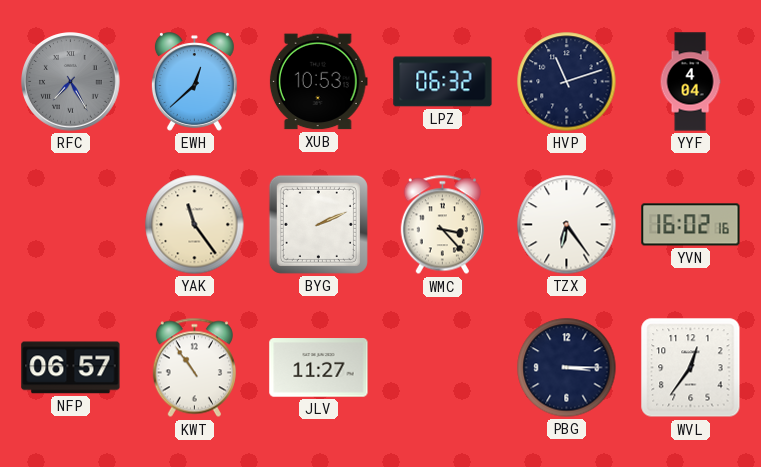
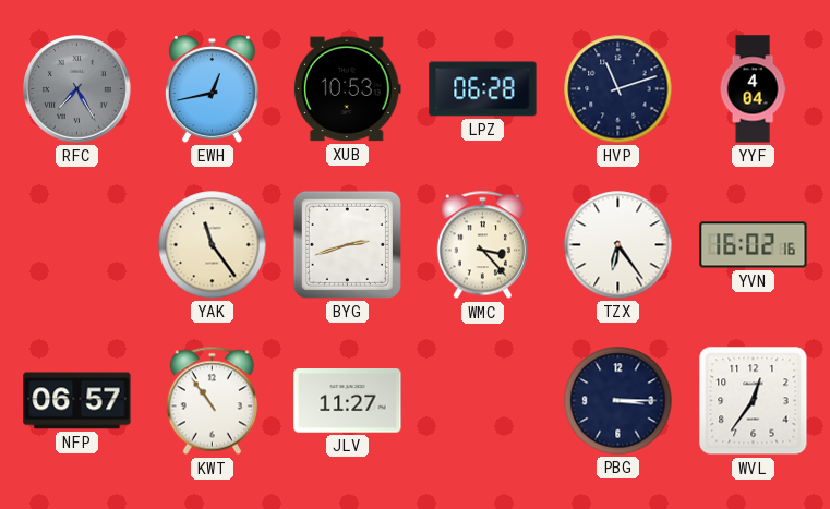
EWH: 12:38 -> 12:43
LPZ: 06:32 -> 06:28
BYG: 2:11 -> 2:42
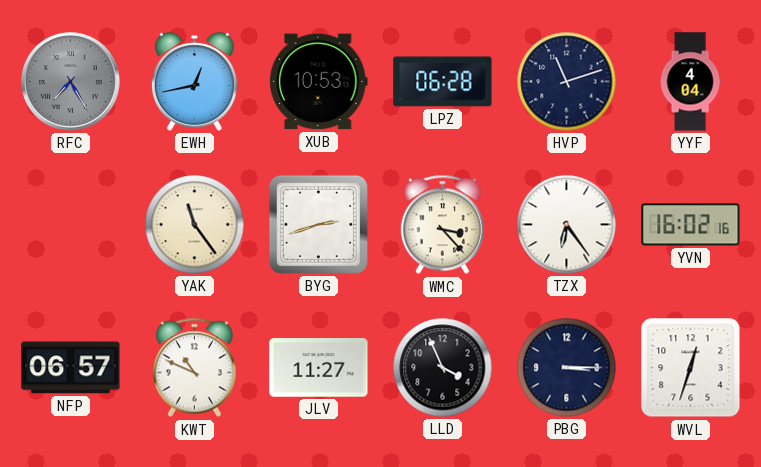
KWT: 10:54 -> 10:49
LLD: none -> 3:56
WVL: 12:36 -> 12:33
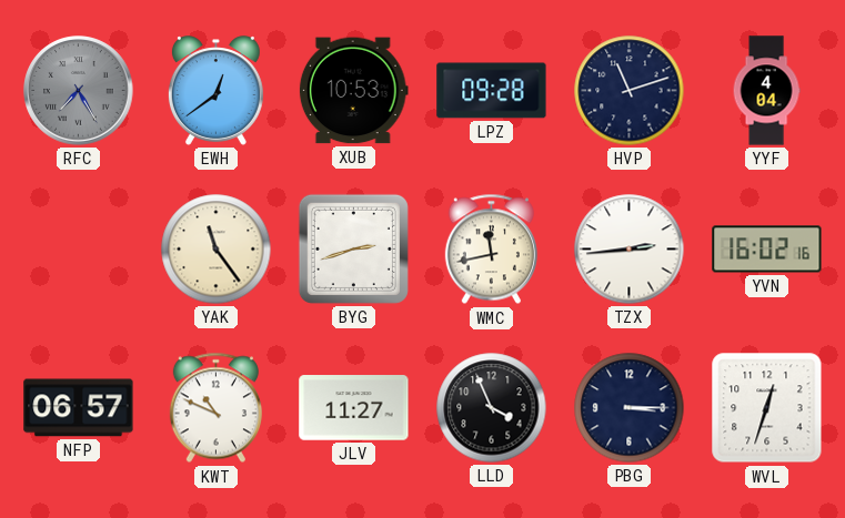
EWH: 12:43 -> 12:39
LPZ: 06:28 -> 09:28
WMC: 3:23 -> 11:43
TZX: 6:24 -> 2:44
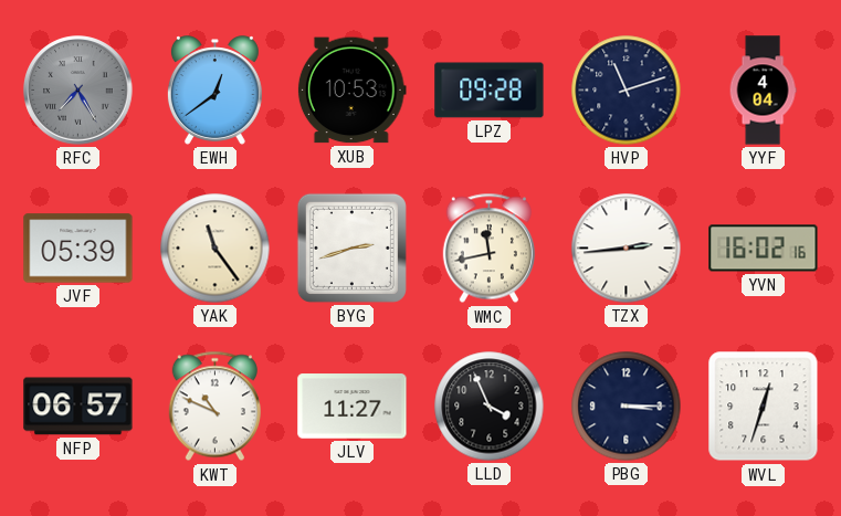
JVF: none -> 05:39
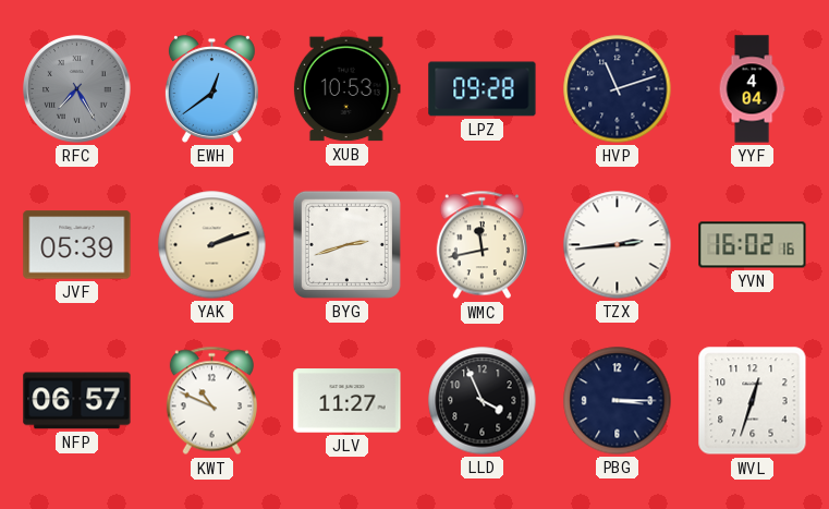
YAK: 11:24 -> 2:12
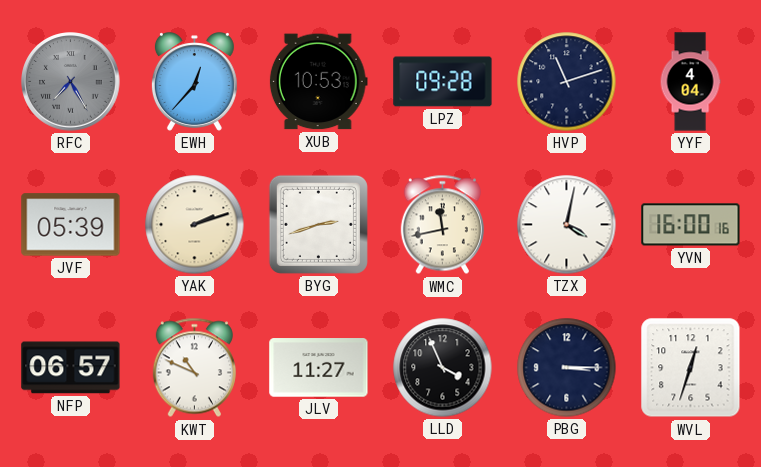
EWH: 12:39 -> 12:37
TZX: 2:44 -> 4:02
YVN: 16:02 -> 16:00
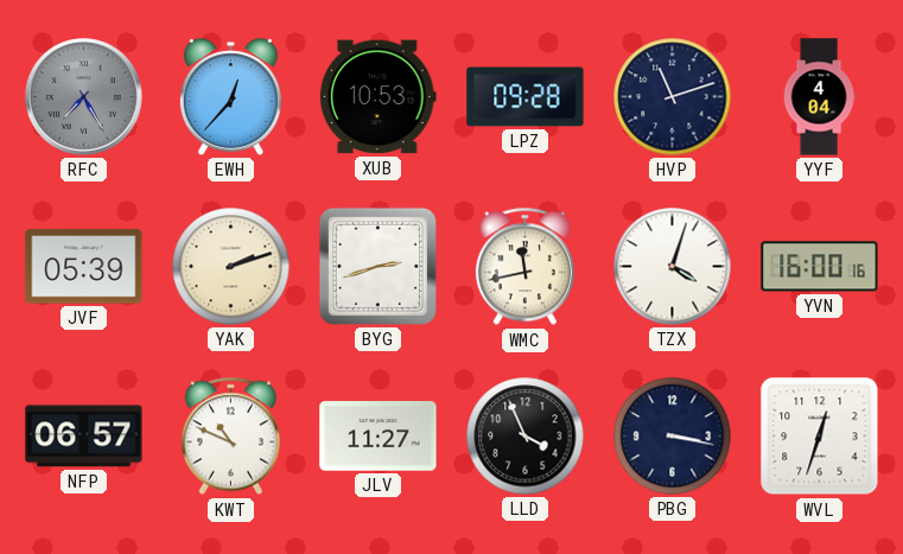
TZX: 4:02 -> 4:03
PBG: 3:15 -> 3:17
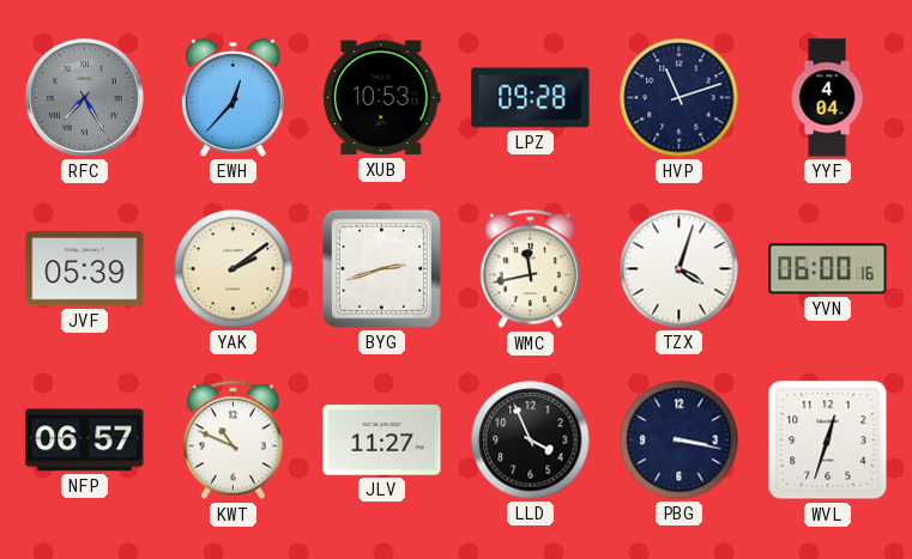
YAK: 2:12 -> 2:09
YVN: 16:00 -> 06:00
